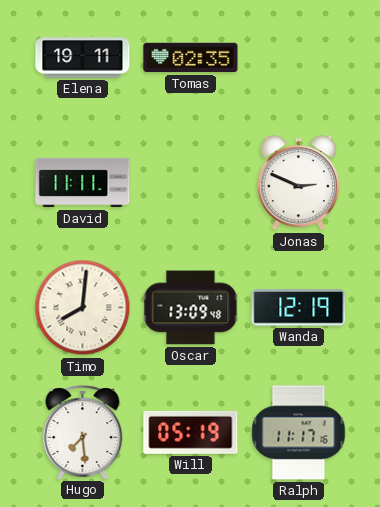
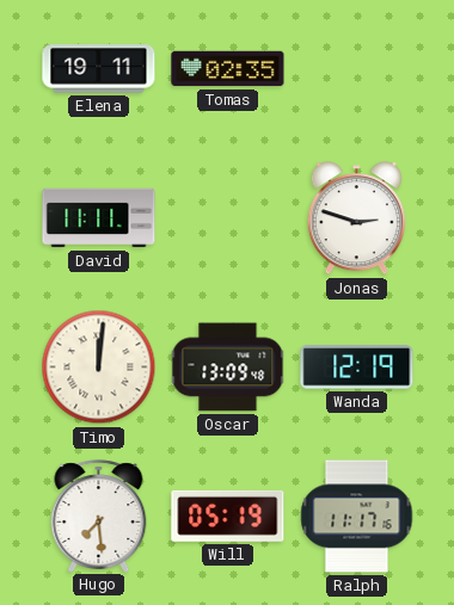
Jonas: 2:49 -> 2:48
Timo: 8:01 -> 12:01
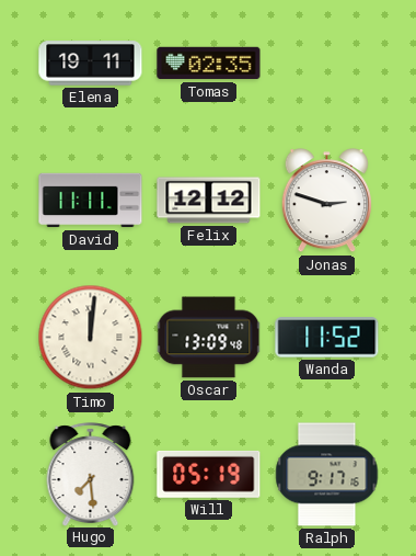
Felix: none -> 12:12
Wanda: 12:19 -> 11:52
Ralph: 11:17 -> 9:17
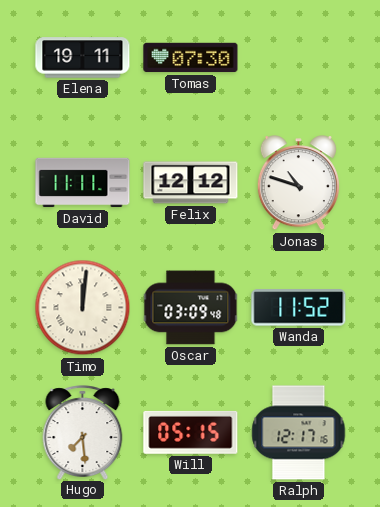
Tomas: 02:35 -> 07:30
Jonas: 2:48 -> 10:48
Oscar: 13:09 -> 03:09
Will: 05:19 -> 05:15
Ralph: 9:17 -> 12:17
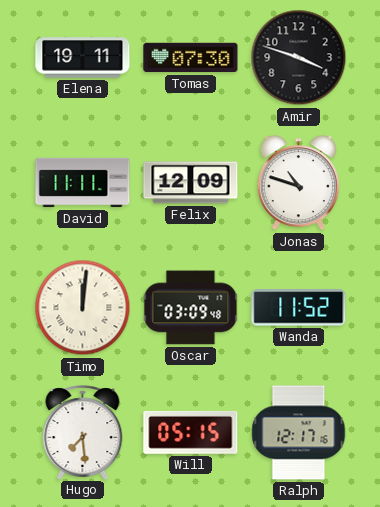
Amir: none -> 3:48
Felix: 12:12 -> 12:09
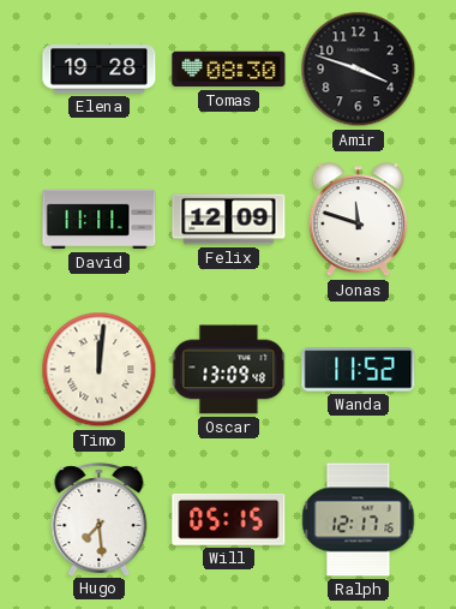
Elena: 19:11 -> 19:28
Tomas: 07:30 -> 08:30
Jonas: 10:48 -> 11:48
Oscar: 03:09 -> 13:09
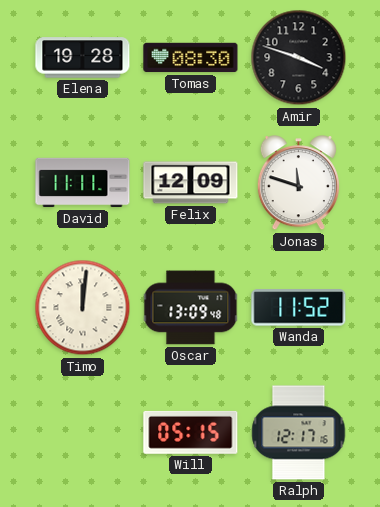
Hugo: 7:29 -> none
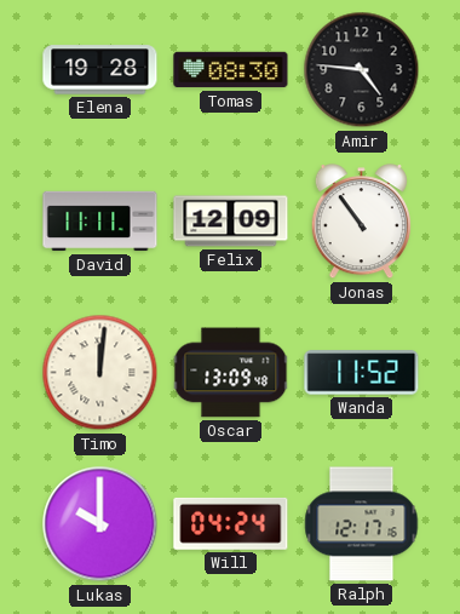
Amir: 3:48 -> 4:46
Jonas: 11:48 -> 10:54
Lukas: none -> 10:00
Will: 05:15 -> 04:24
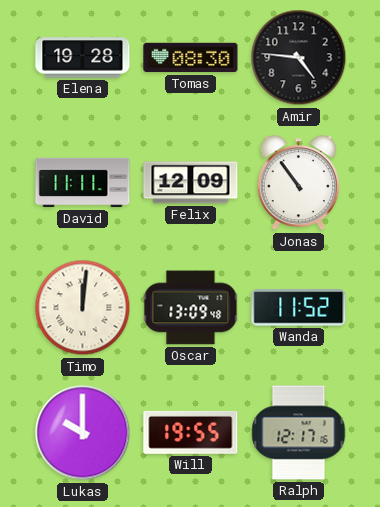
Will: 04:24 -> 19:55
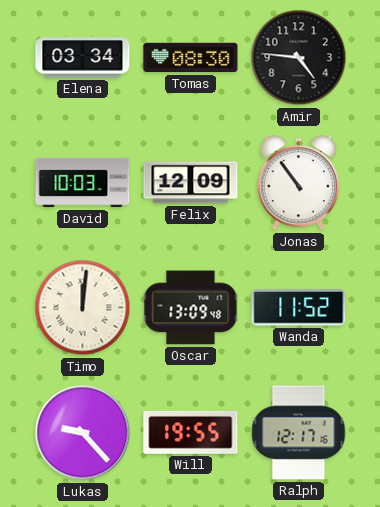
Elena: 19:28 -> 03:34
David: 11:11 -> 10:03
Lukas: 10:00 -> 9:23
